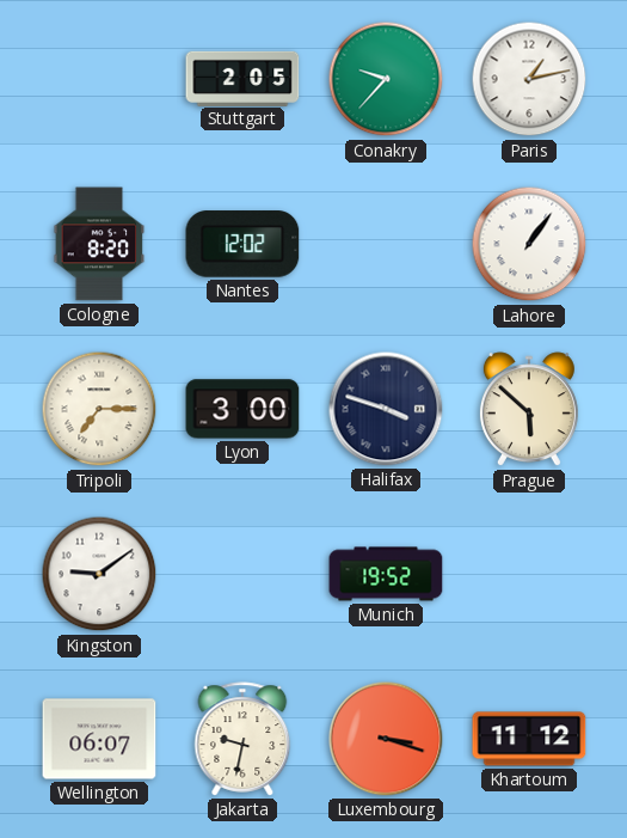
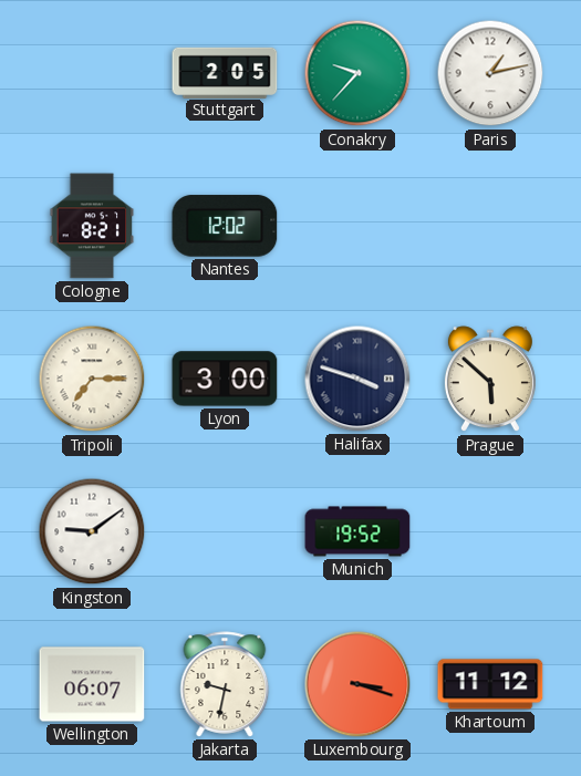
Cologne: 8:20 -> 8:21
Lahore: 1:06 -> none
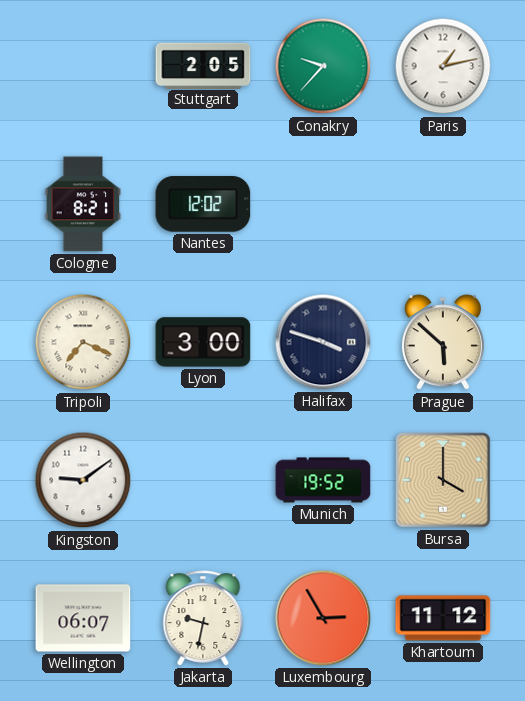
Tripoli: 7:15 -> 7:19
Bursa: none -> 4:00
Luxembourg: 3:18 -> 2:55
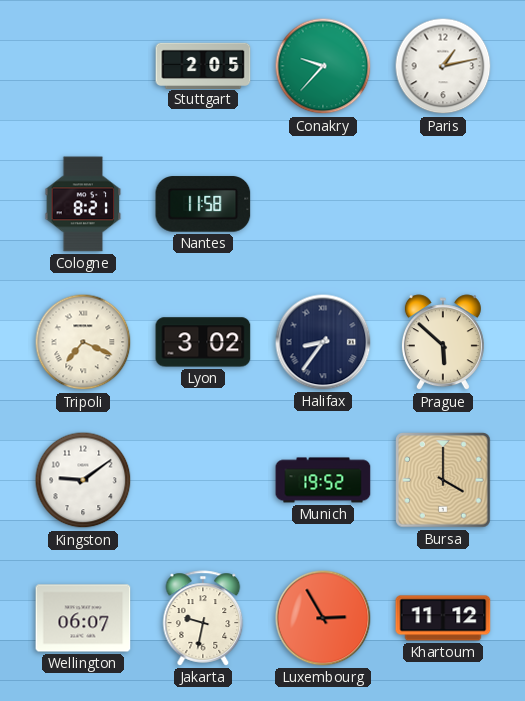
Nantes: 12:02 -> 11:58
Lyon: 3:00 -> 3:02
Halifax: 3:48 -> 8:36
